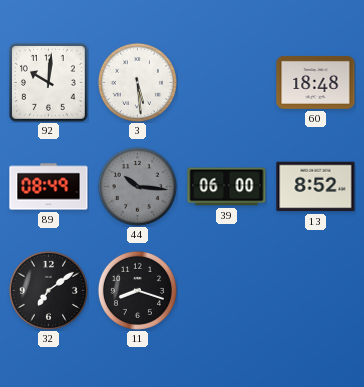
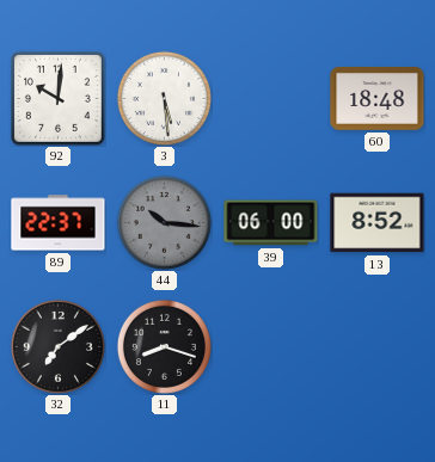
89: 08:49 -> 22:37
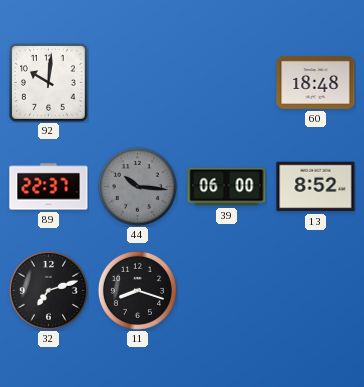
3: 5:29 -> none
32: 7:09 -> 7:12
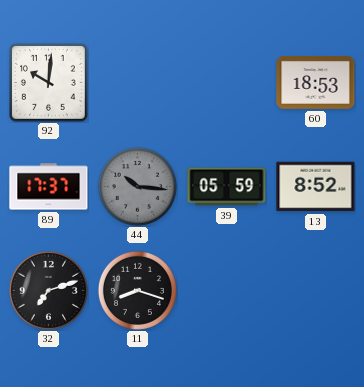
60: 18:48 -> 18:53
89: 22:37 -> 17:37
39: 06:00 -> 05:59
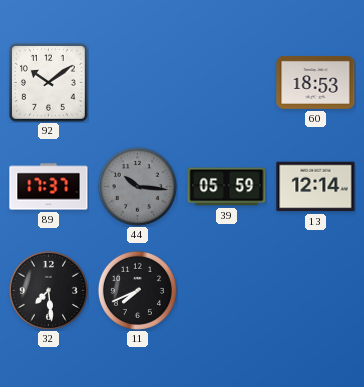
92: 10:01 -> 10:09
13: 8:52 -> 12:14
32: 7:12 -> 7:29
11: 8:18 -> 7:41
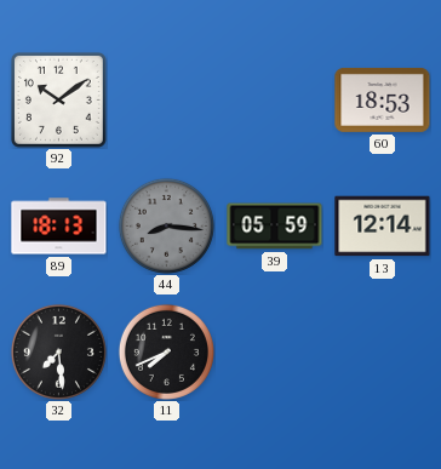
89: 17:37 -> 18:13
44: 10:16 -> 8:16
